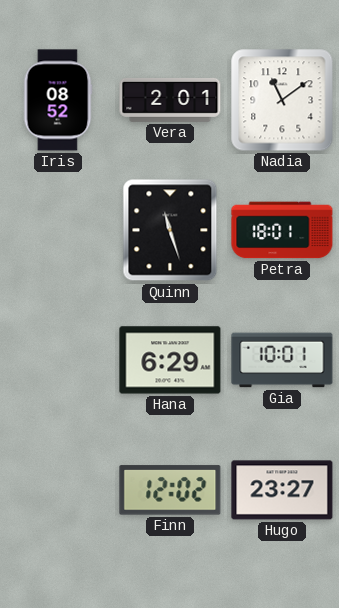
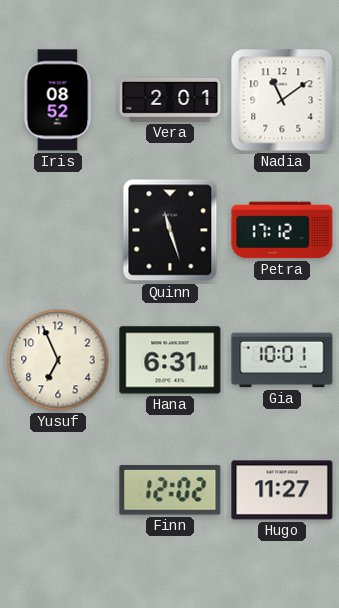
Petra: 18:01 -> 17:12
Yusuf: none -> 6:56
Hana: 6:29 -> 6:31
Hugo: 23:27 -> 11:27
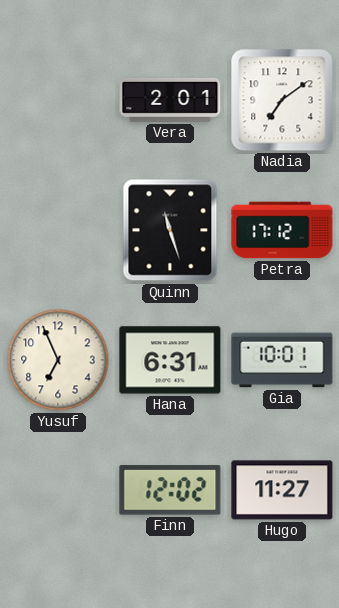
Iris: 08:52 -> none
Nadia: 11:09 -> 7:09
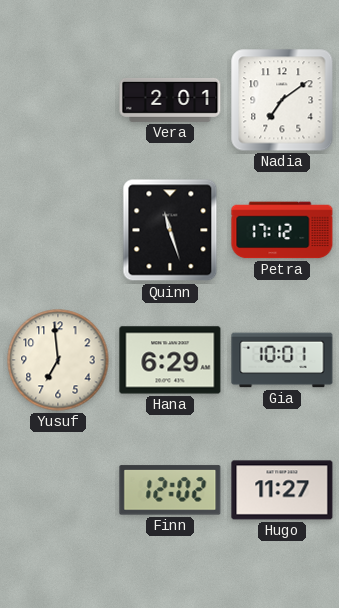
Yusuf: 6:56 -> 6:59
Hana: 6:31 -> 6:29
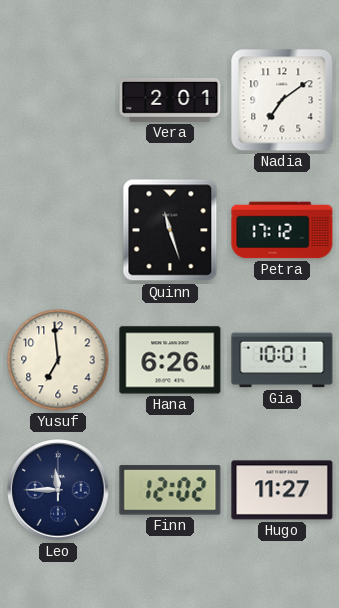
Hana: 6:29 -> 6:26
Leo: none -> 11:45
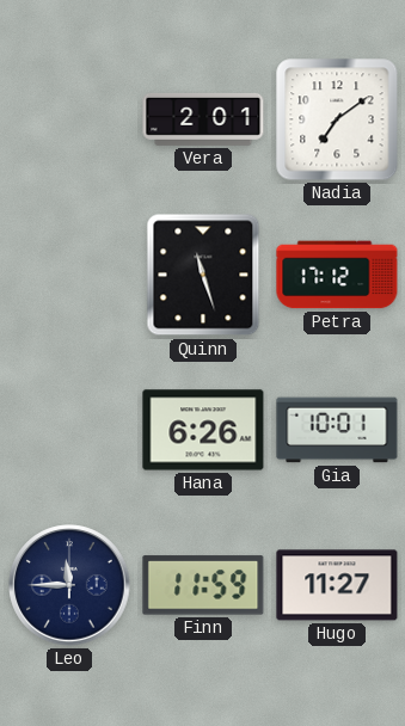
Yusuf: 6:59 -> none
Finn: 12:02 -> 11:59
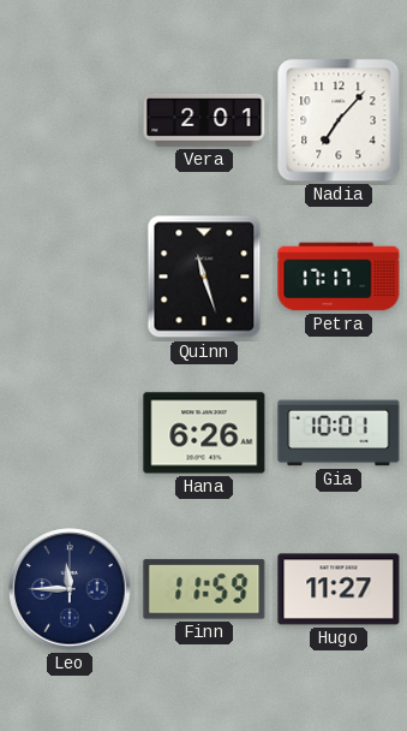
Nadia: 7:09 -> 7:07
Petra: 17:12 -> 17:17
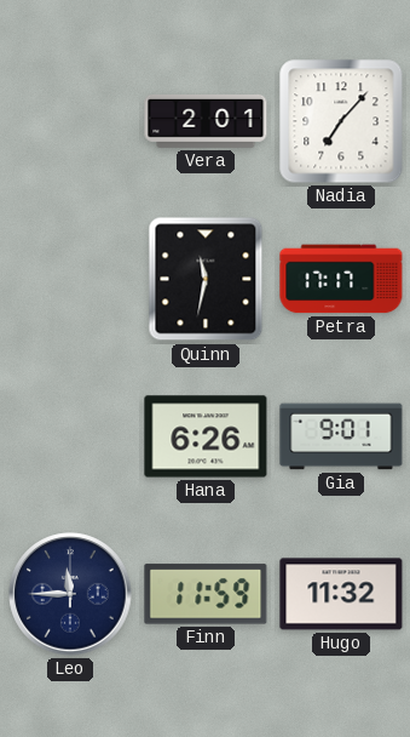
Quinn: 11:27 -> 11:32
Gia: 10:01 -> 9:01
Hugo: 11:27 -> 11:32
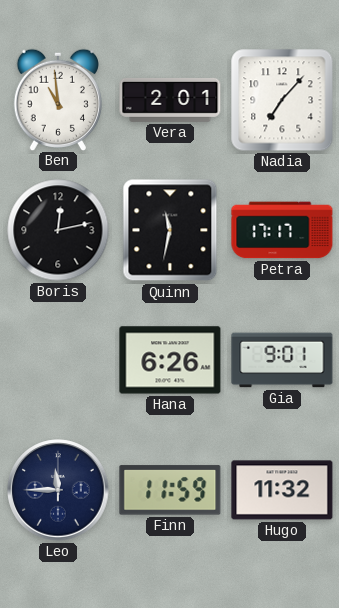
Ben: none -> 10:59
Boris: none -> 12:13
